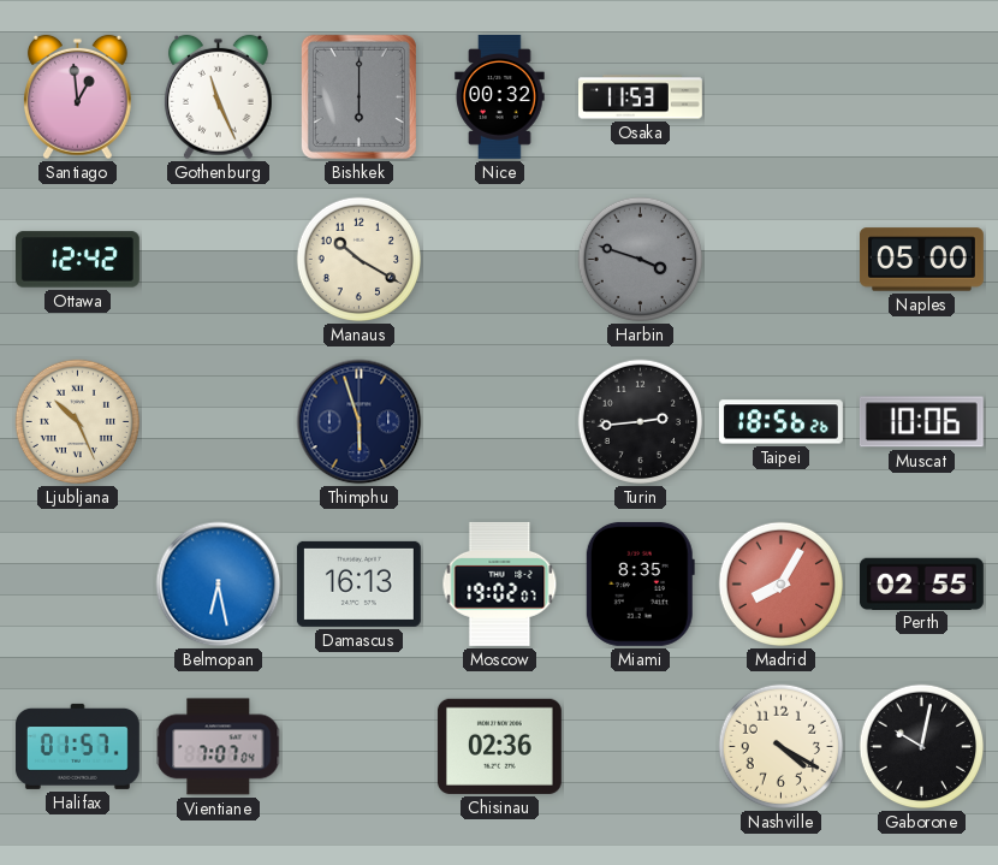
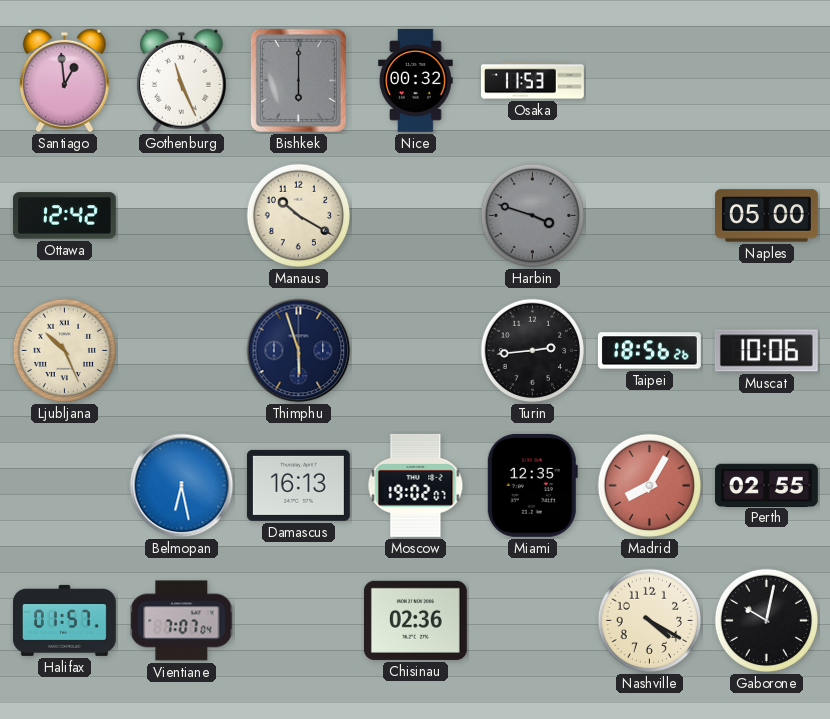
Miami: 8:35 -> 12:35
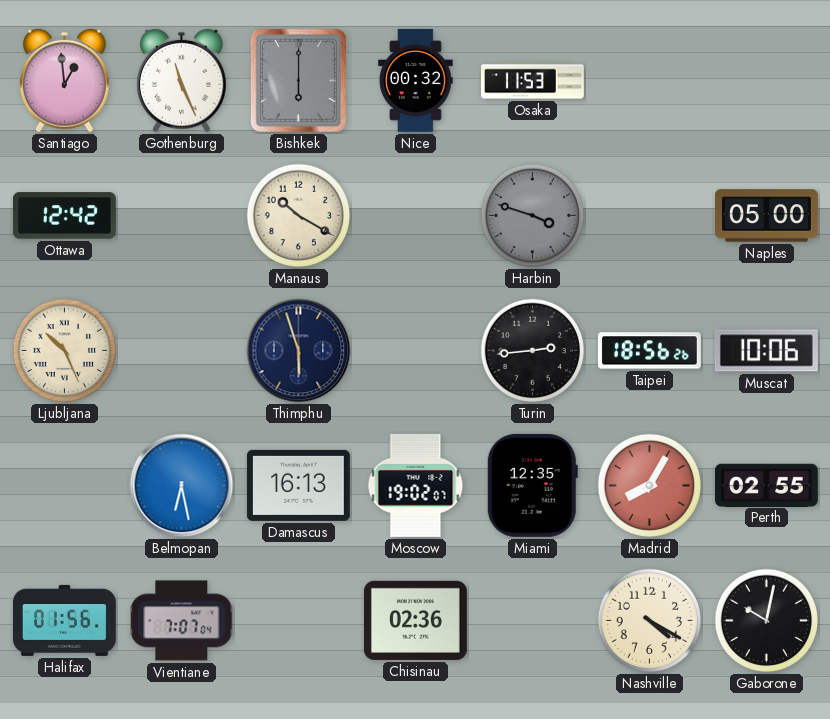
Halifax: 01:57 -> 01:56
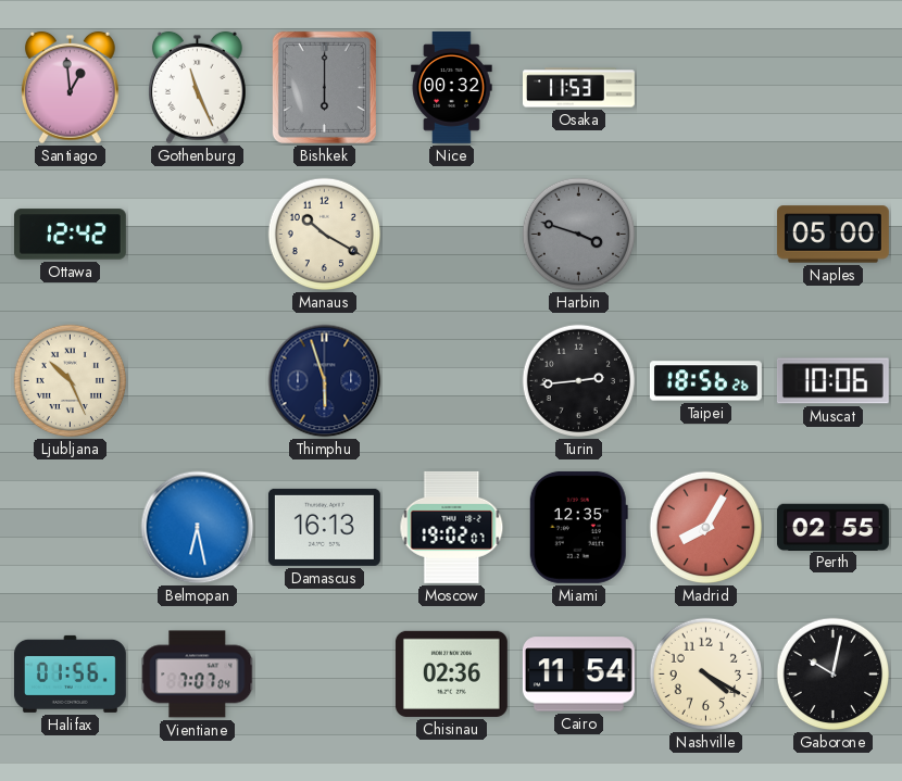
Cairo: none -> 11:54
